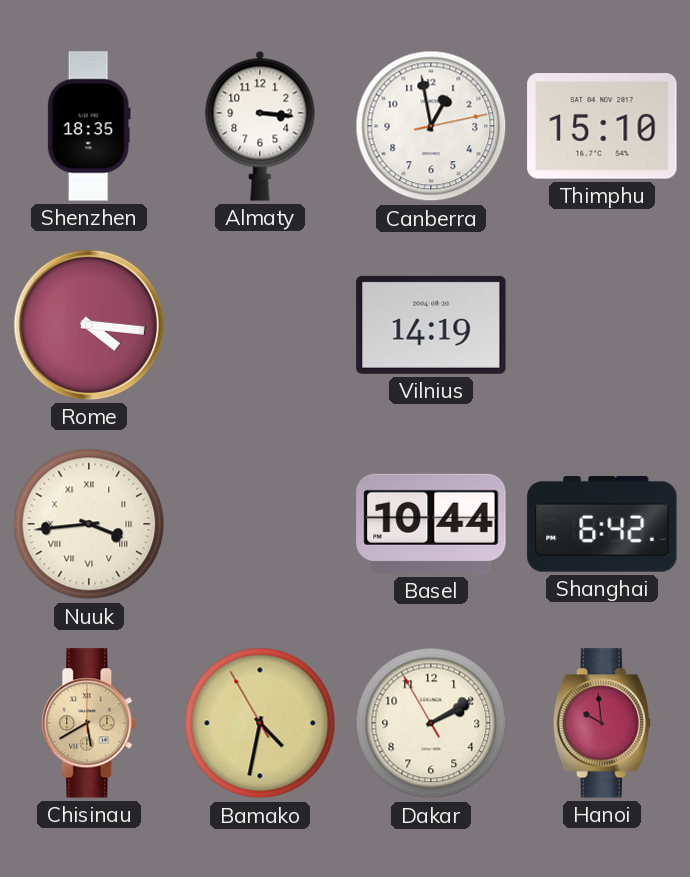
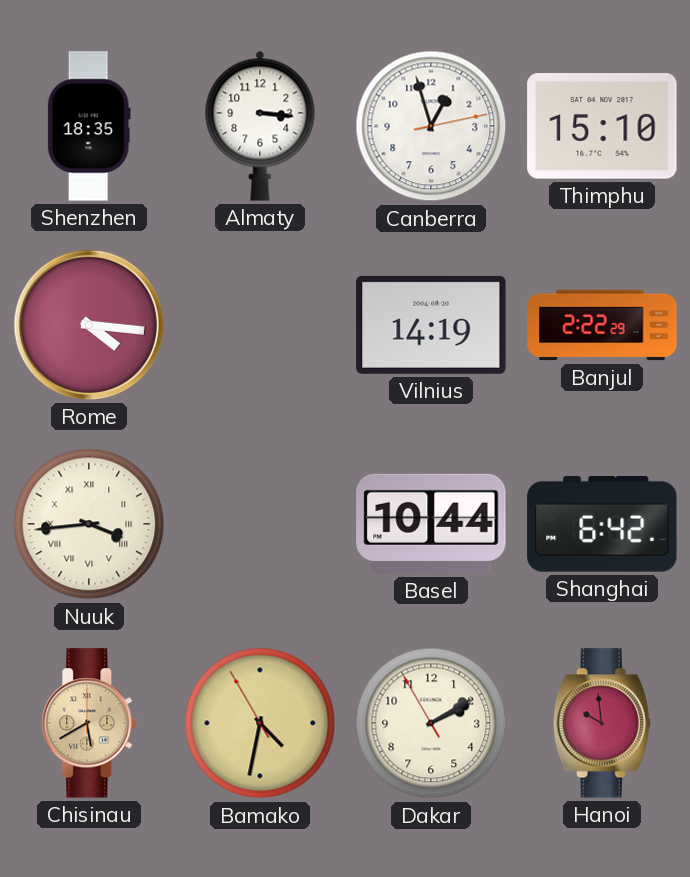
Canberra: 12:58 -> 12:57
Banjul: none -> 2:22
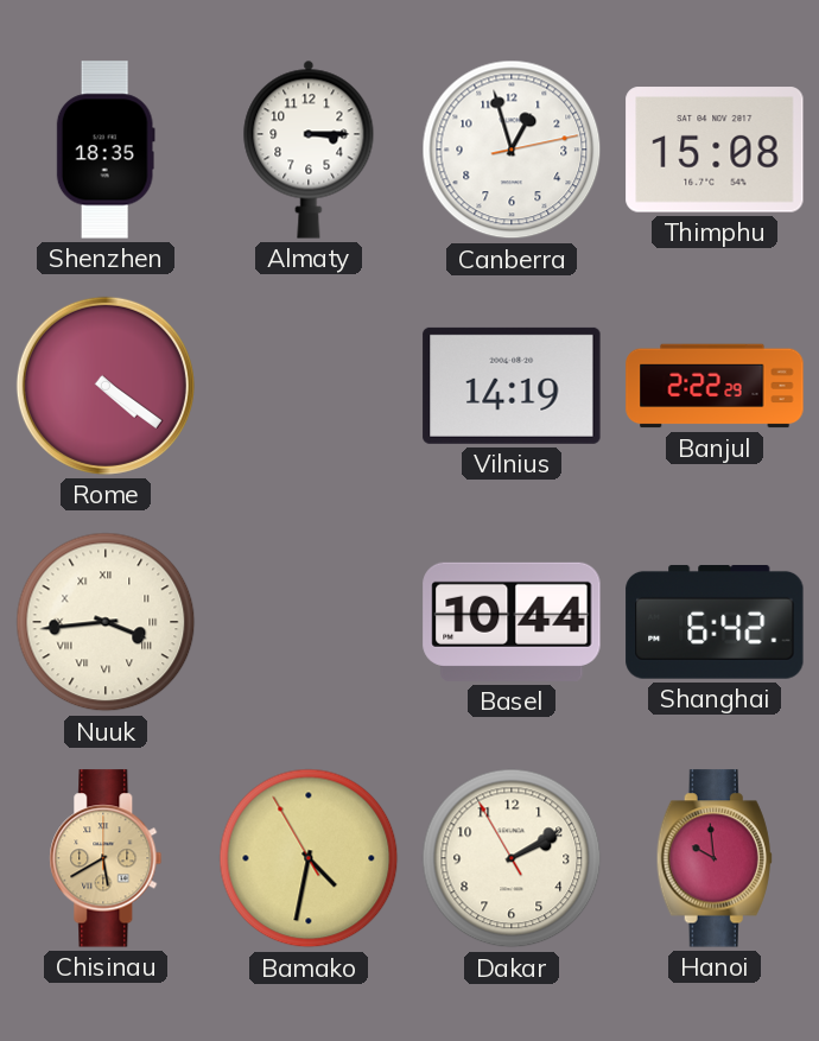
Almaty: 3:16 -> 3:15
Thimphu: 15:10 -> 15:08
Rome: 4:16 -> 4:21
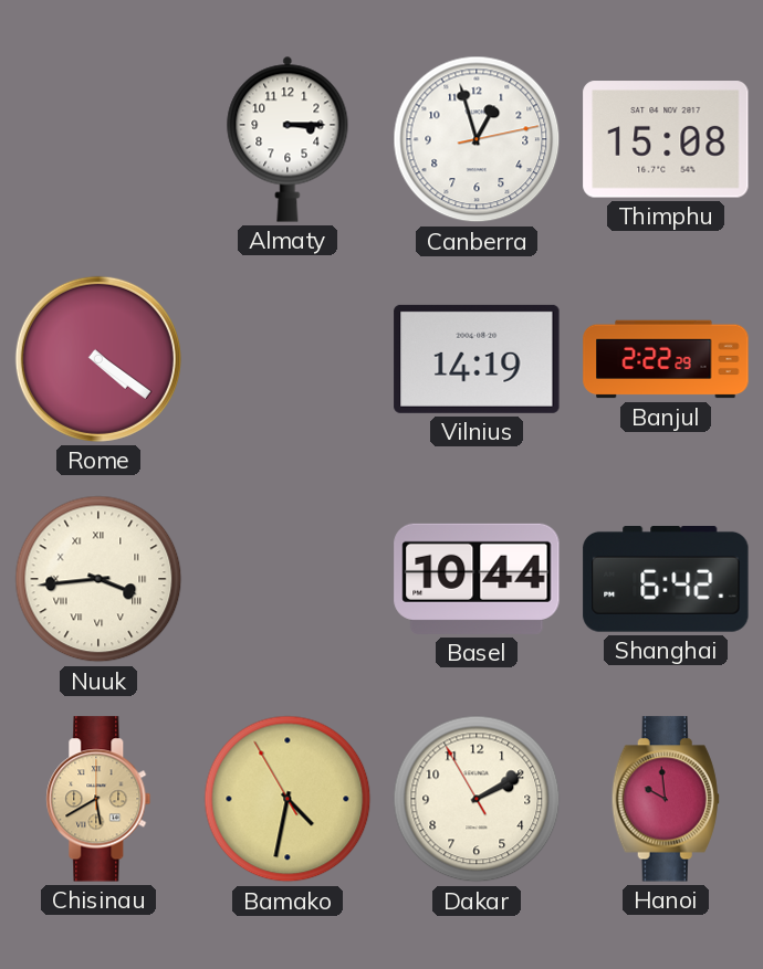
Shenzhen: 18:35 -> none
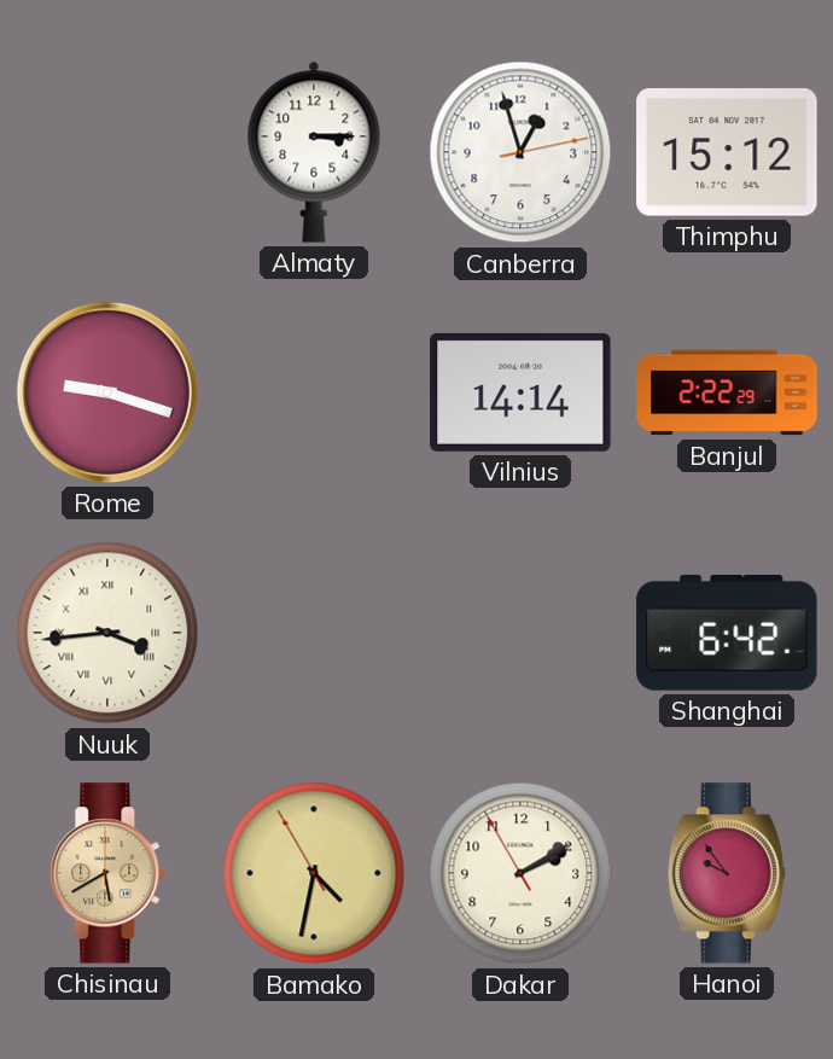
Thimphu: 15:08 -> 15:12
Rome: 4:21 -> 9:18
Vilnius: 14:19 -> 14:14
Basel: 10:44 -> none
Hanoi: 9:59 -> 9:54
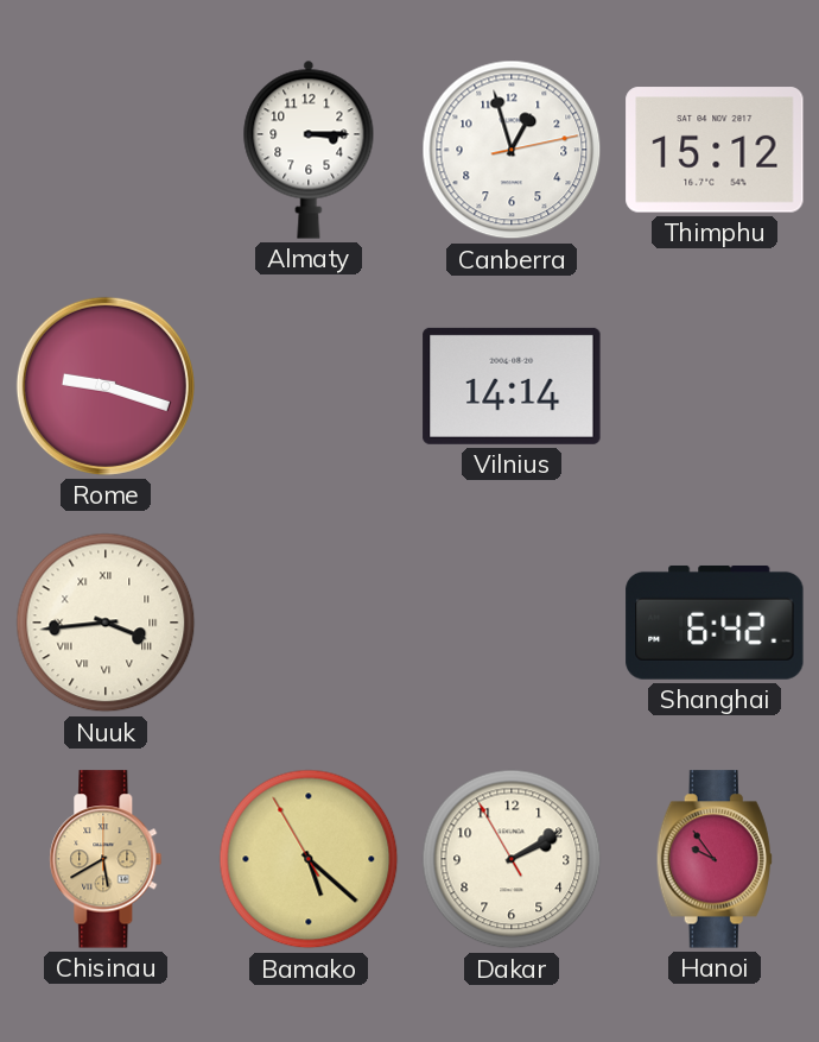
Banjul: 2:22 -> none
Bamako: 4:31 -> 5:21
